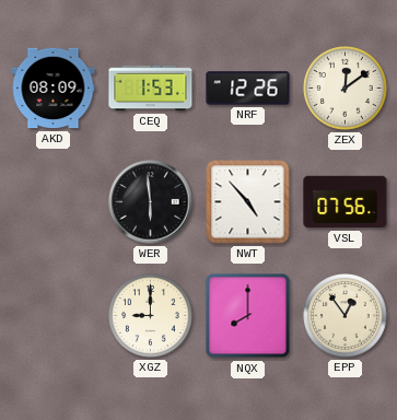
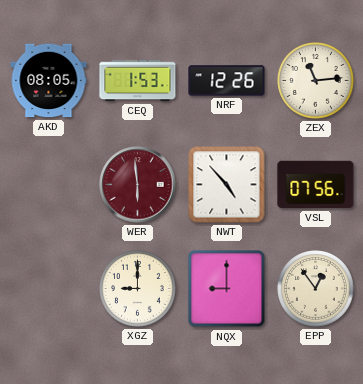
AKD: 08:09 -> 08:05
ZEX: 12:09 -> 11:14
WER dial: black -> burgundy
NQX: 8:00 -> 9:00
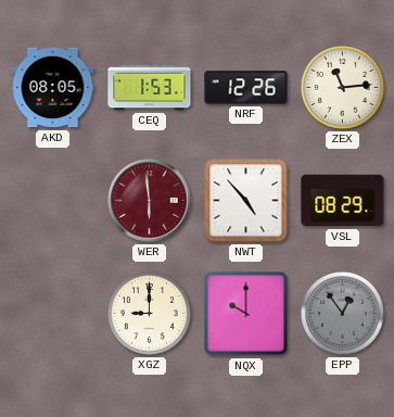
VSL: 07:56 -> 08:29
NQX: 9:00 -> 10:00
EPP dial: cream -> grey
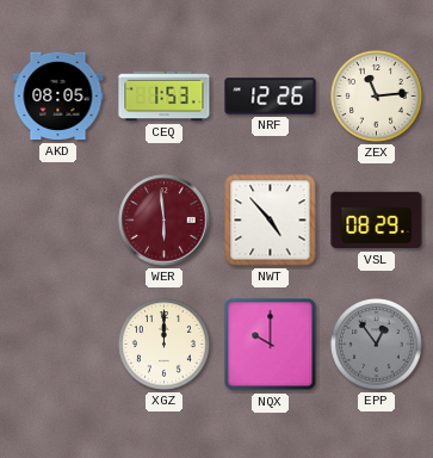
XGZ: 9:00 -> 12:00
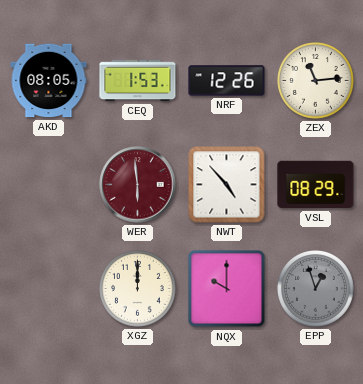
EPP: 12:54 -> 12:57
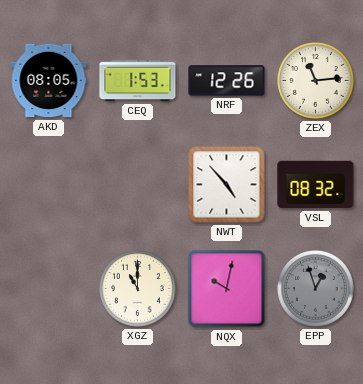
WER: 5:59 -> none
VSL: 08:29 -> 08:32
XGZ: 12:00 -> 11:00
NQX: 10:00 -> 10:02
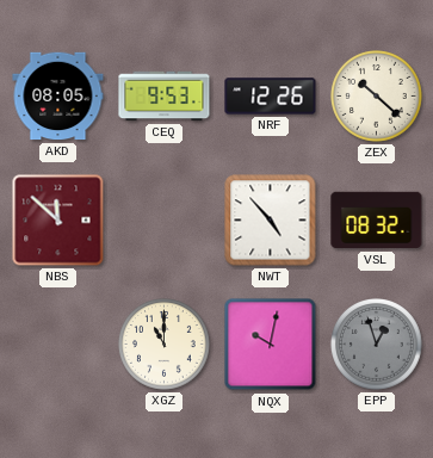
CEQ: 1:53 -> 9:53
ZEX: 11:14 -> 10:22
NBS: none -> 11:52
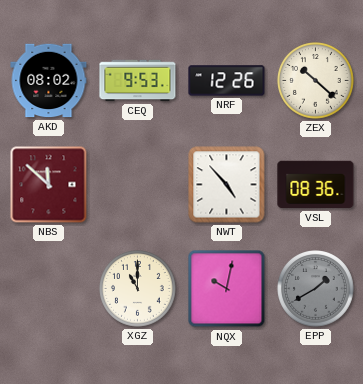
AKD: 08:05 -> 08:02
VSL: 08:32 -> 08:36
EPP: 12:57 -> 1:40
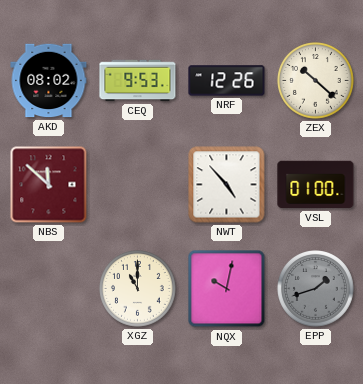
VSL: 08:36 -> 01:00
EPP: 1:40 -> 1:42
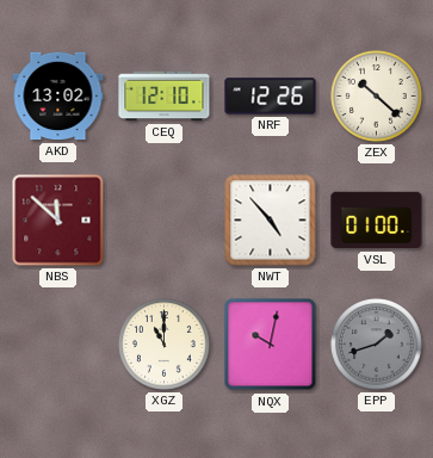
AKD: 08:02 -> 13:02
CEQ: 9:53 -> 12:10
